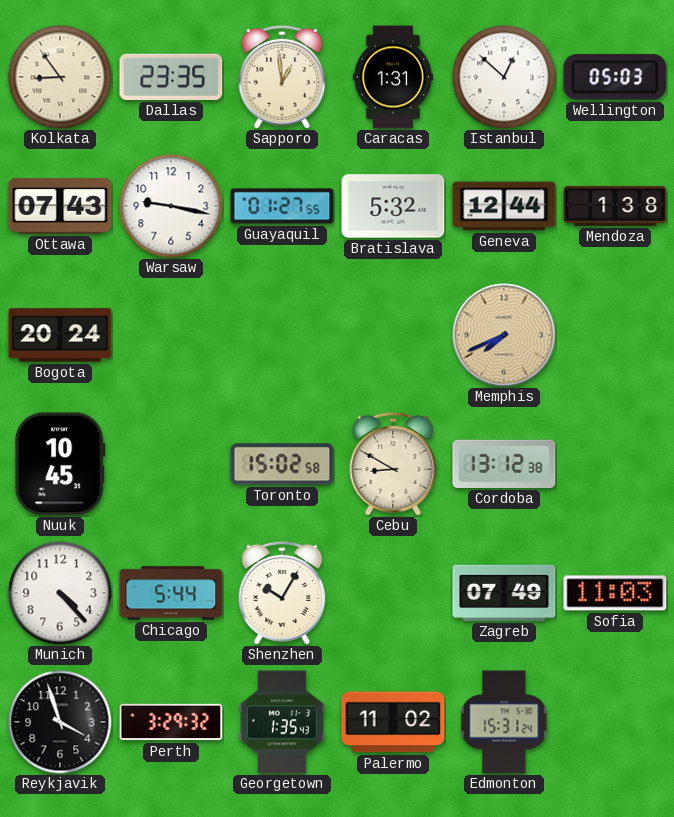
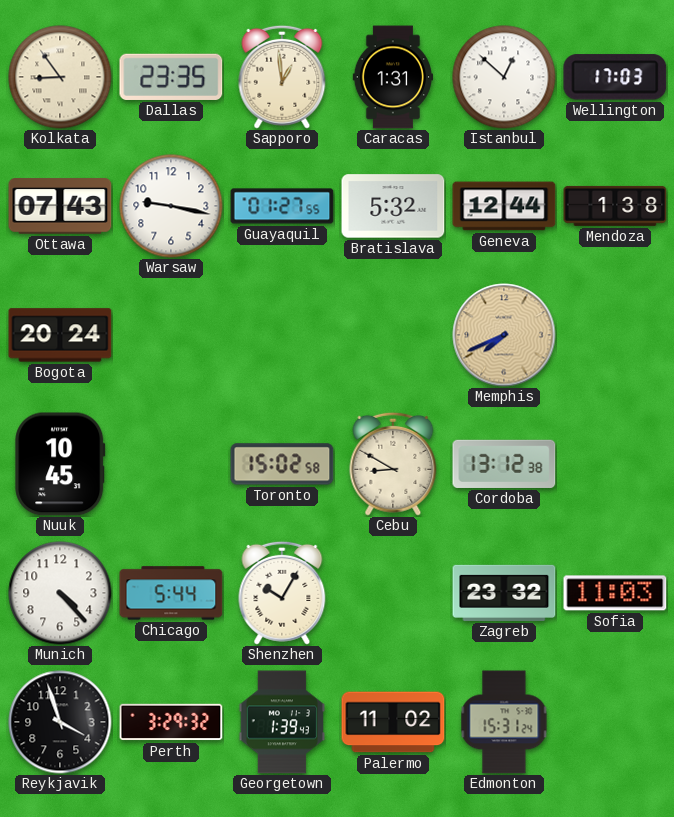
Wellington: 05:03 -> 17:03
Zagreb: 07:49 -> 23:32
Georgetown: 1:35 -> 1:39
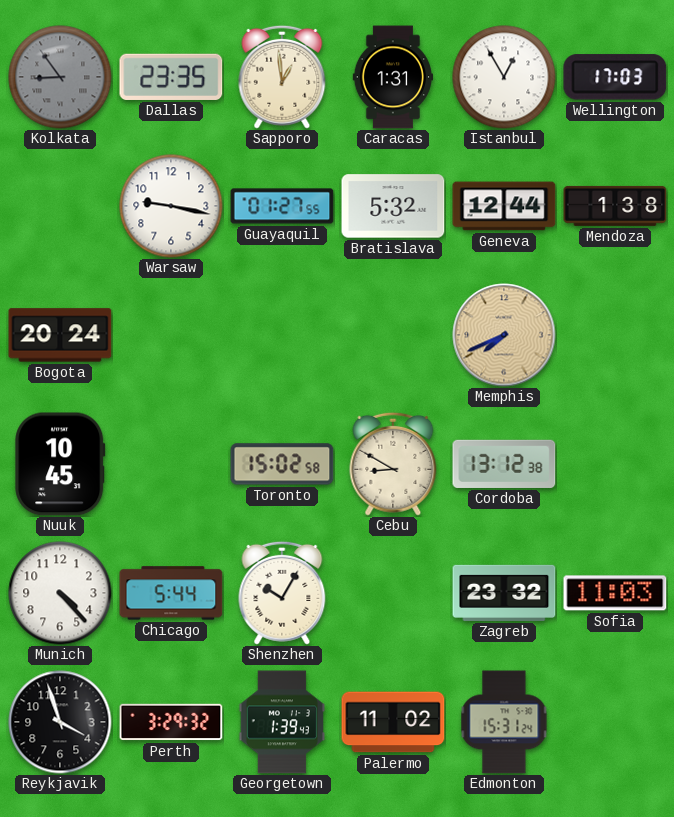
Kolkata dial: cream -> grey
Istanbul: 12:52 -> 12:55
Ottawa: 07:43 -> none
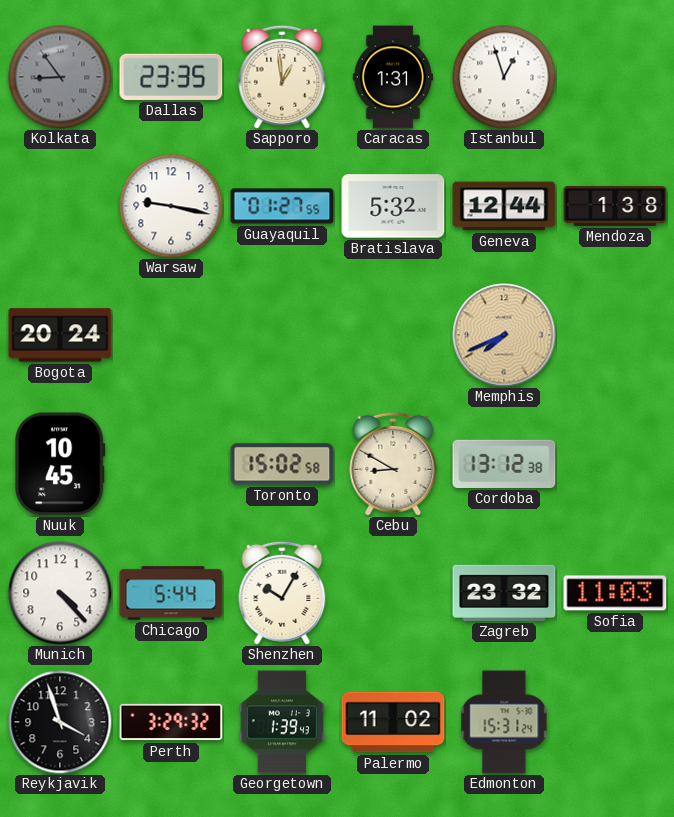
Istanbul: 12:55 -> 12:57
Wellington: 17:03 -> none
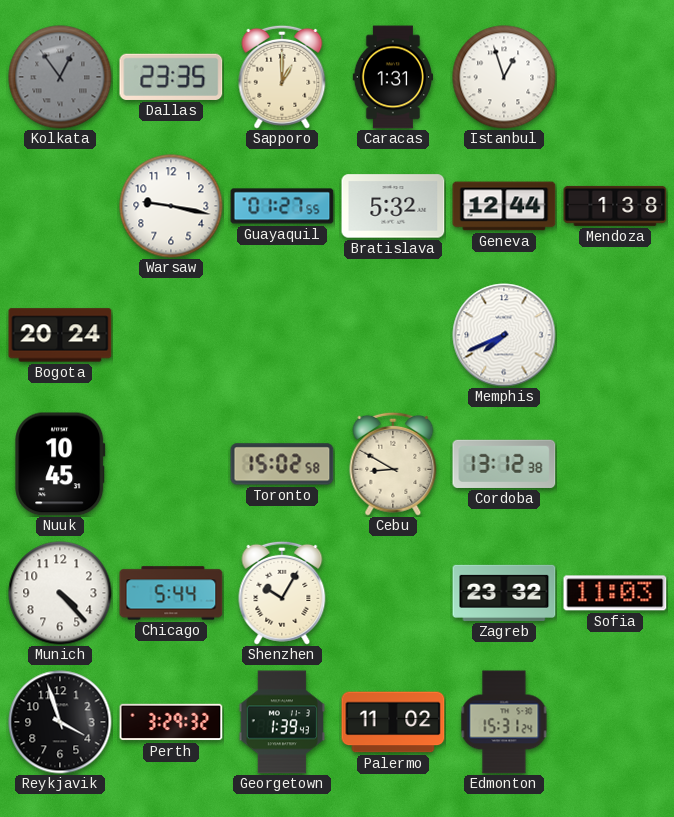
Kolkata: 8:54 -> 12:54
Sapporo: 12:59 -> 1:00
Memphis dial: champagne -> white
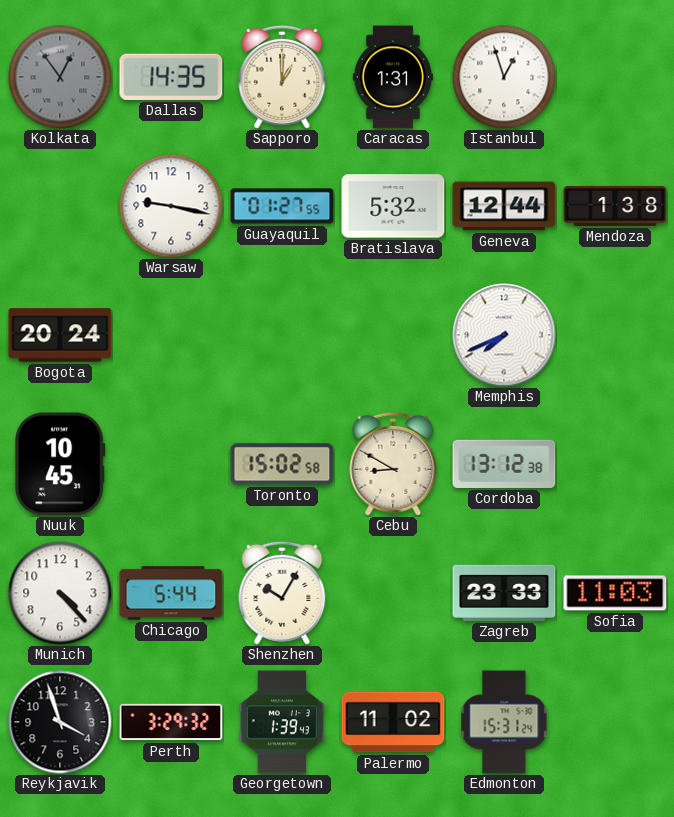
Dallas: 23:35 -> 14:35
Zagreb: 23:32 -> 23:33
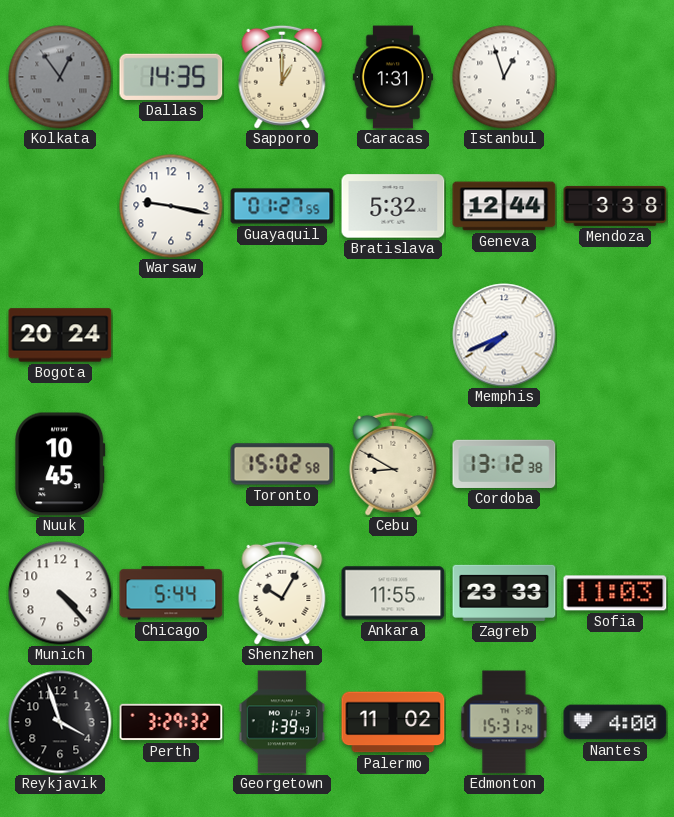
Mendoza: 1:38 -> 3:38
Ankara: none -> 11:55
Nantes: none -> 4:00
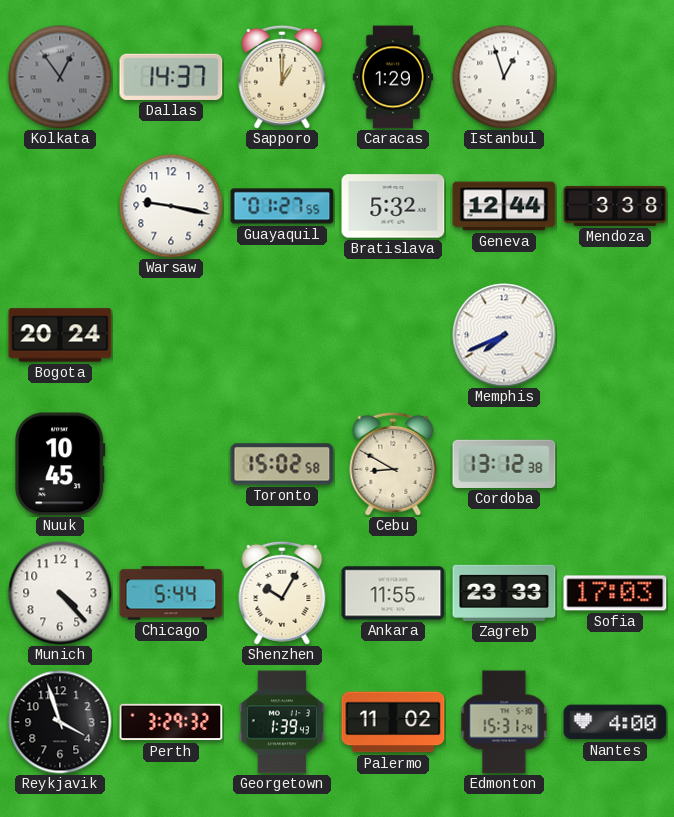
Dallas: 14:35 -> 14:37
Caracas: 1:31 -> 1:29
Sofia: 11:03 -> 17:03
